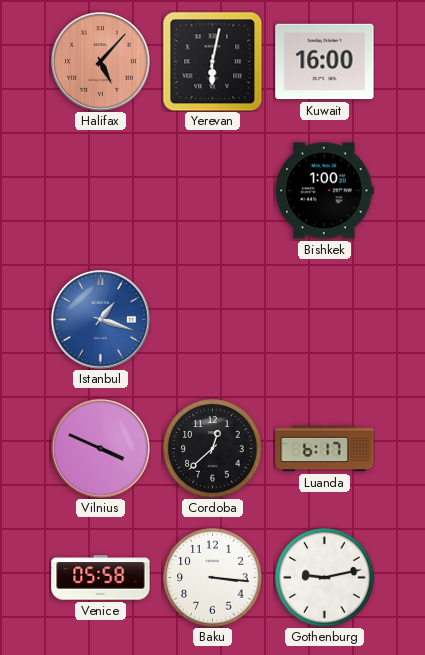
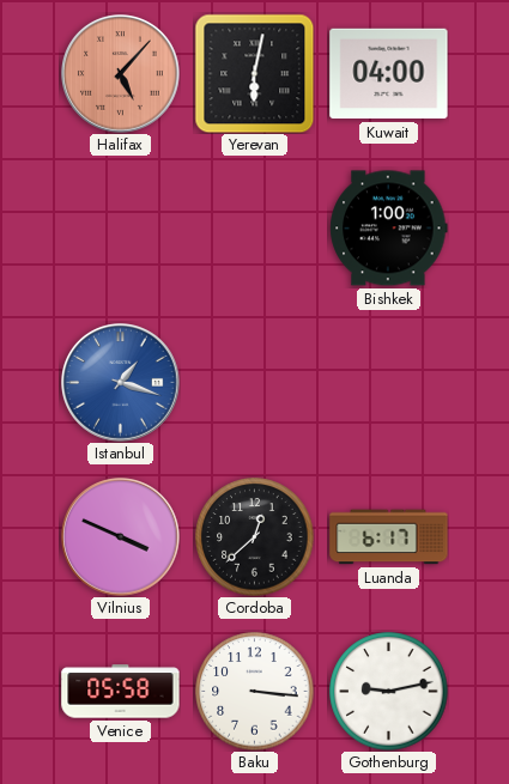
Kuwait: 16:00 -> 04:00
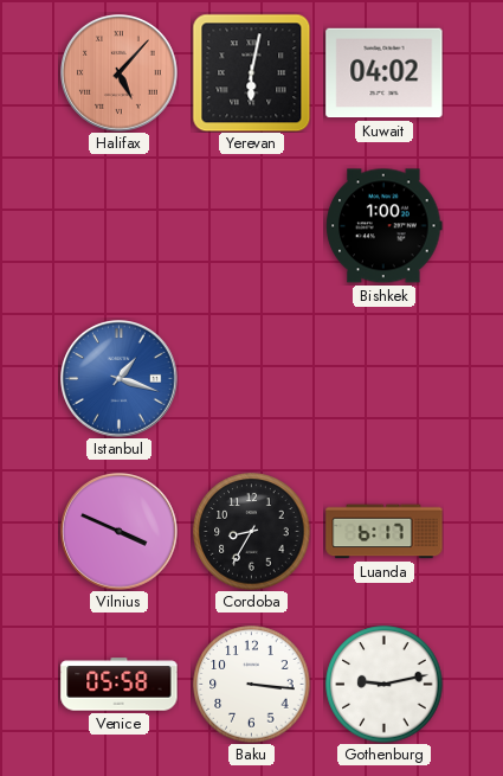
Kuwait: 04:00 -> 04:02
Cordoba: 12:38 -> 8:35
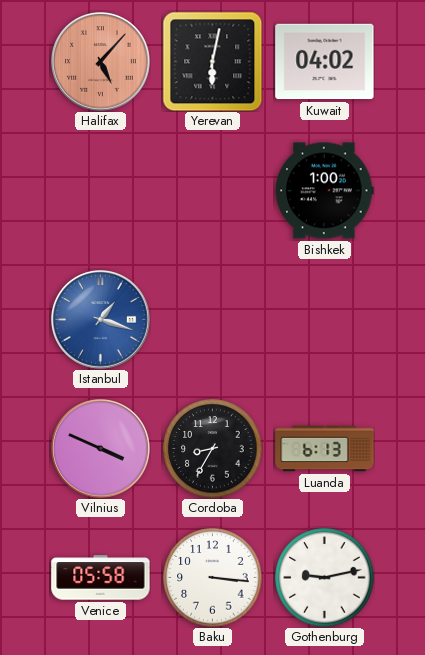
Luanda: 6:17 -> 6:13
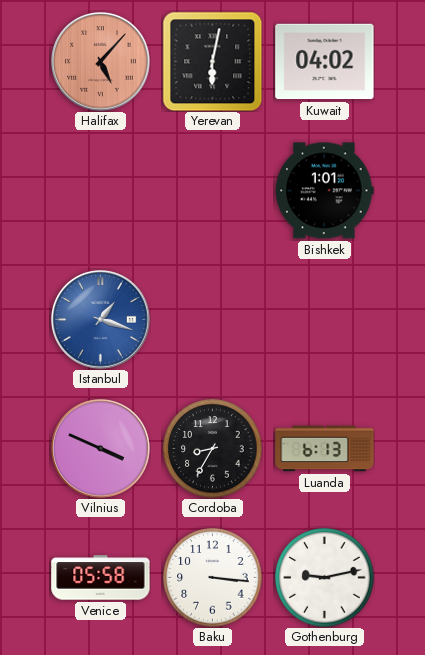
Bishkek: 1:00 -> 1:01
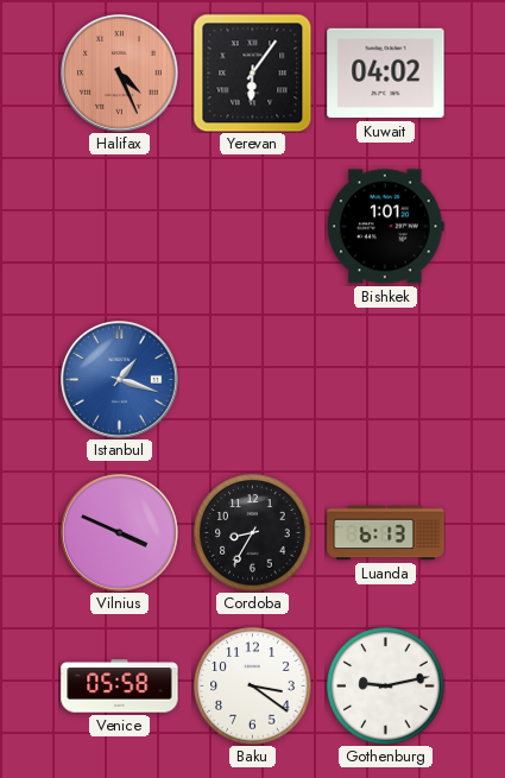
Halifax: 5:07 -> 4:26
Yerevan: 6:02 -> 6:06
Baku: 3:16 -> 3:21
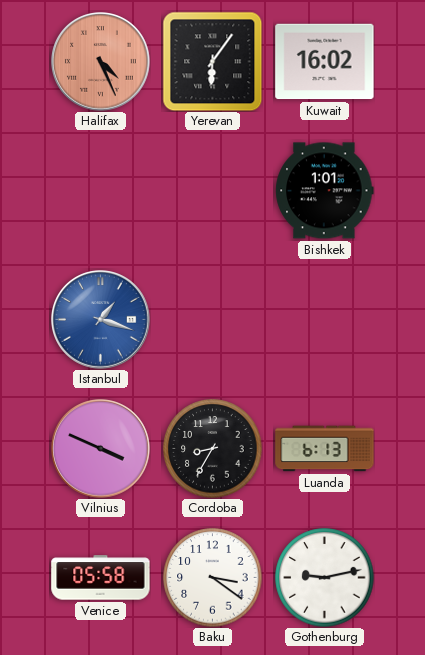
Kuwait: 04:02 -> 16:02
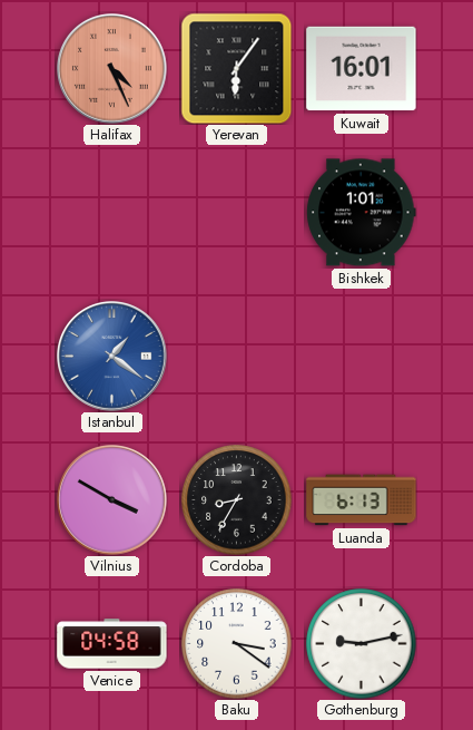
Kuwait: 16:02 -> 16:01
Istanbul: 1:18 -> 1:21
Vilnius: 3:49 -> 3:50
Venice: 05:58 -> 04:58
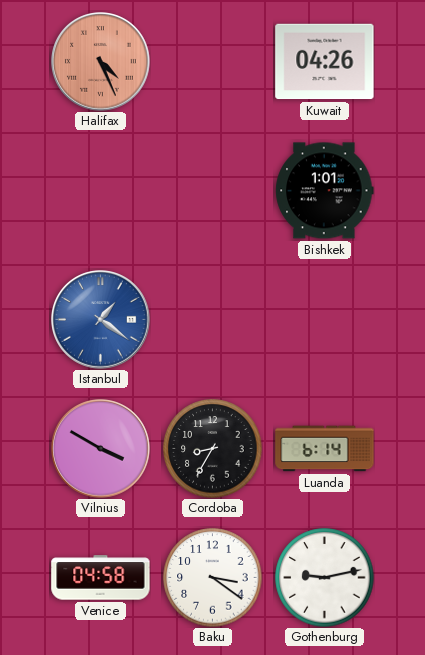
Yerevan: 6:06 -> none
Kuwait: 16:01 -> 04:26
Luanda: 6:13 -> 6:14
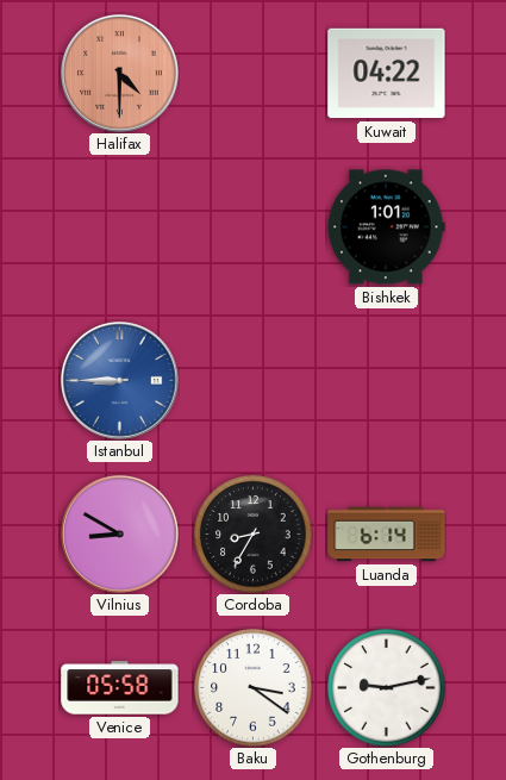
Halifax: 4:26 -> 4:30
Kuwait: 04:26 -> 04:22
Istanbul: 1:21 -> 8:45
Vilnius: 3:50 -> 8:50
Venice: 04:58 -> 05:58
